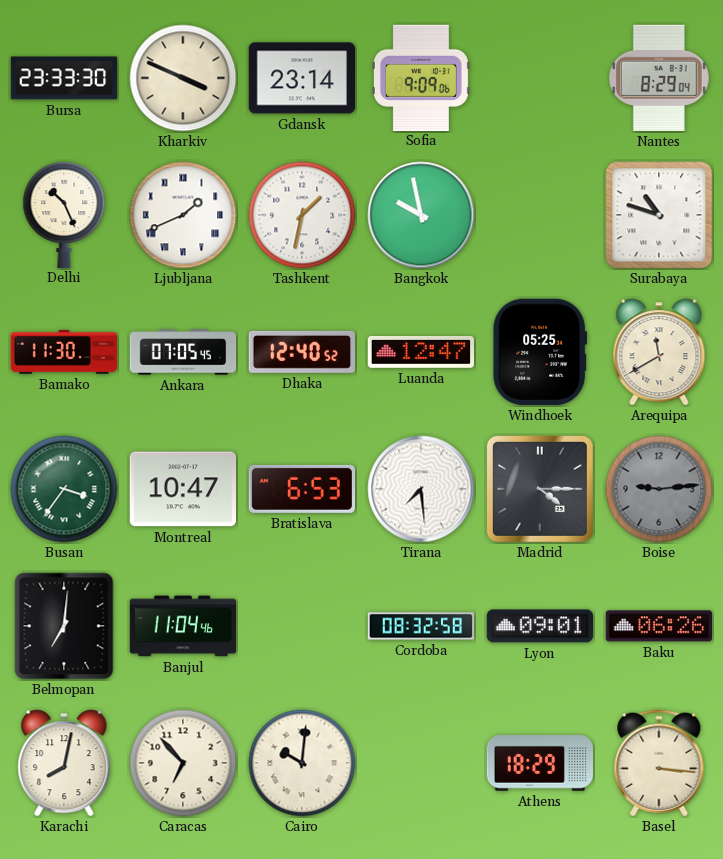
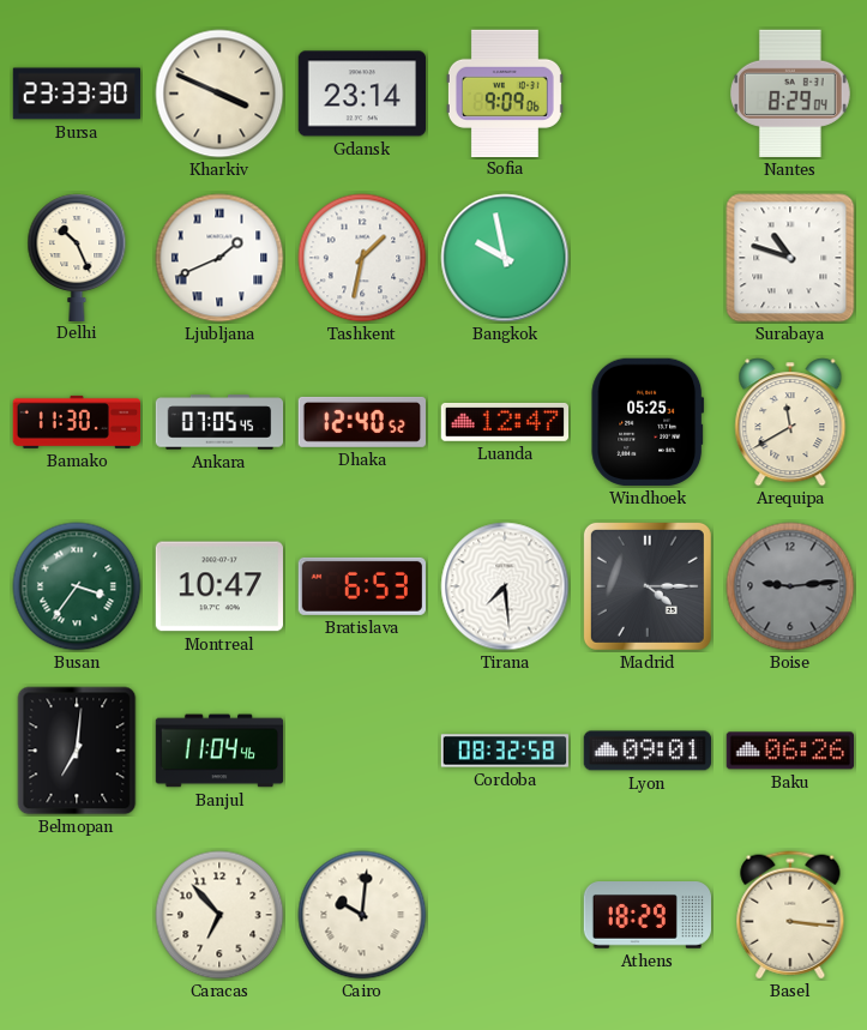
Karachi: 8:02 -> none
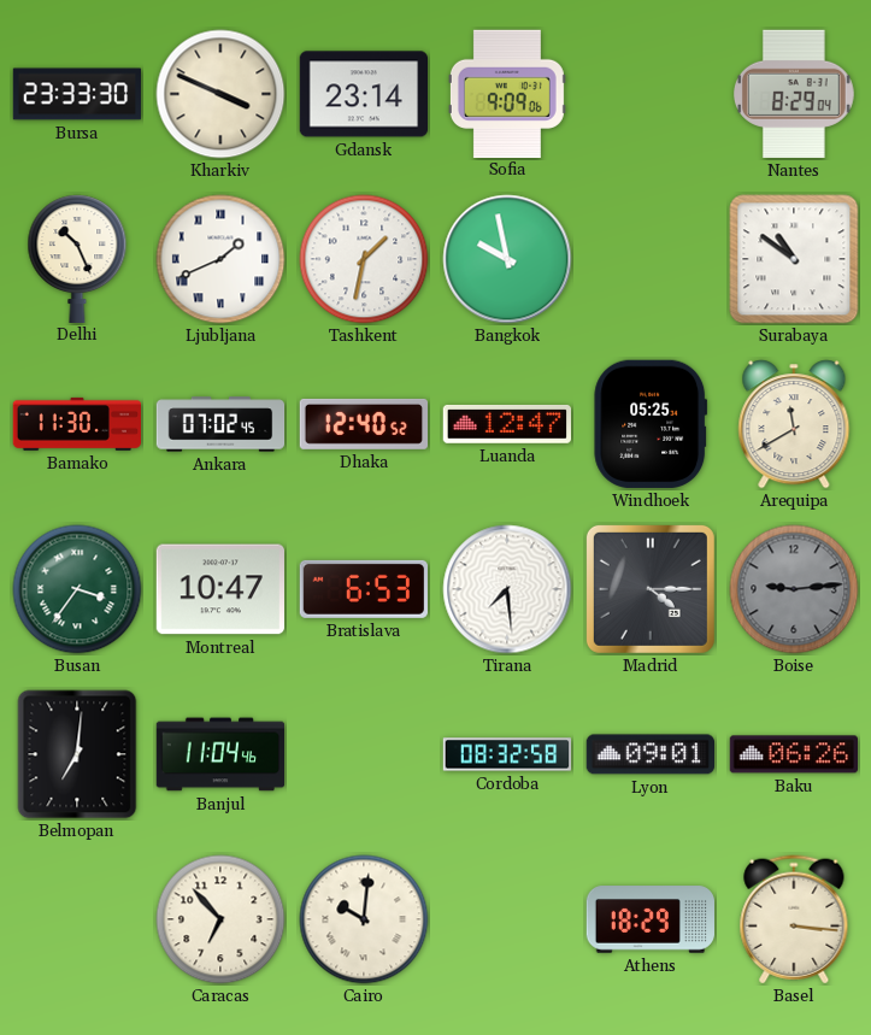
Surabaya: 10:48 -> 10:51
Ankara: 07:05 -> 07:02
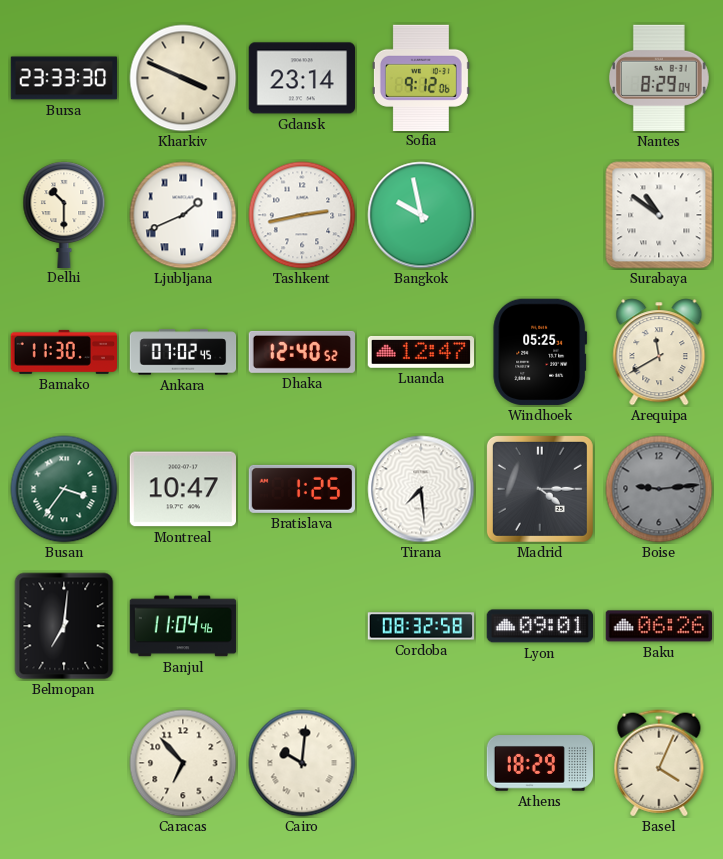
Sofia: 9:09 -> 9:12
Delhi: 10:26 -> 10:30
Tashkent: 1:32 -> 2:43
Bratislava: 6:53 -> 1:25
Basel: 3:16 -> 4:04
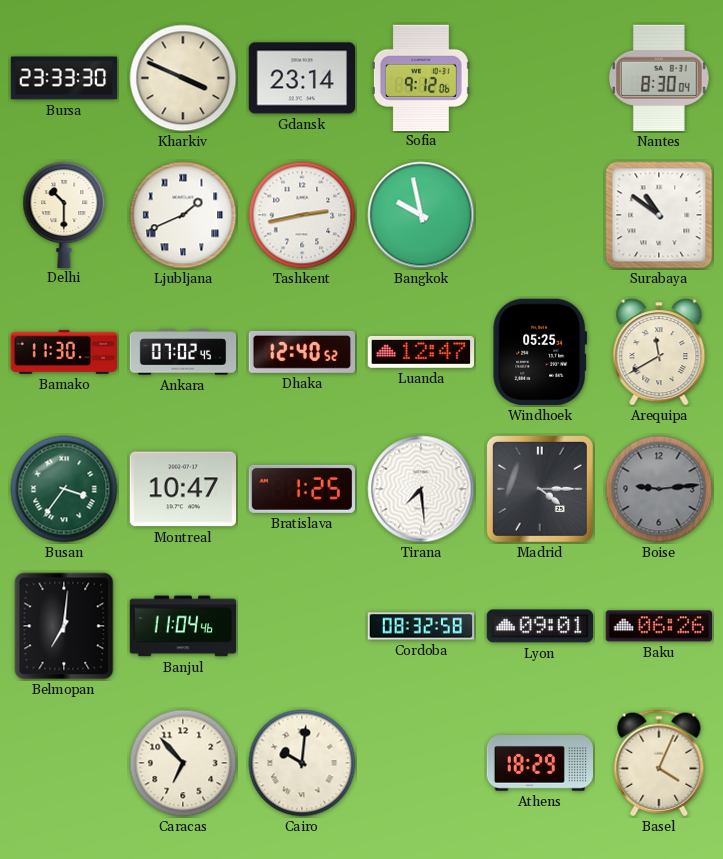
Nantes: 8:29 -> 8:30
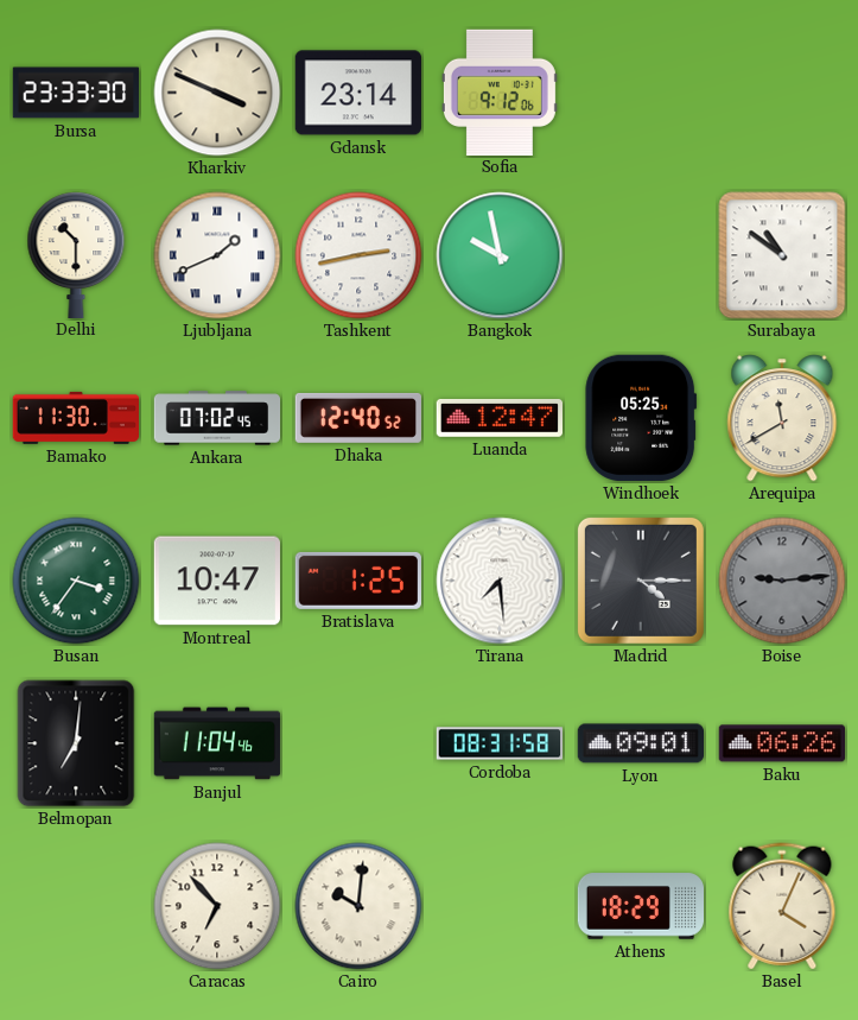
Nantes: 8:30 -> none
Cordoba: 08:32 -> 08:31
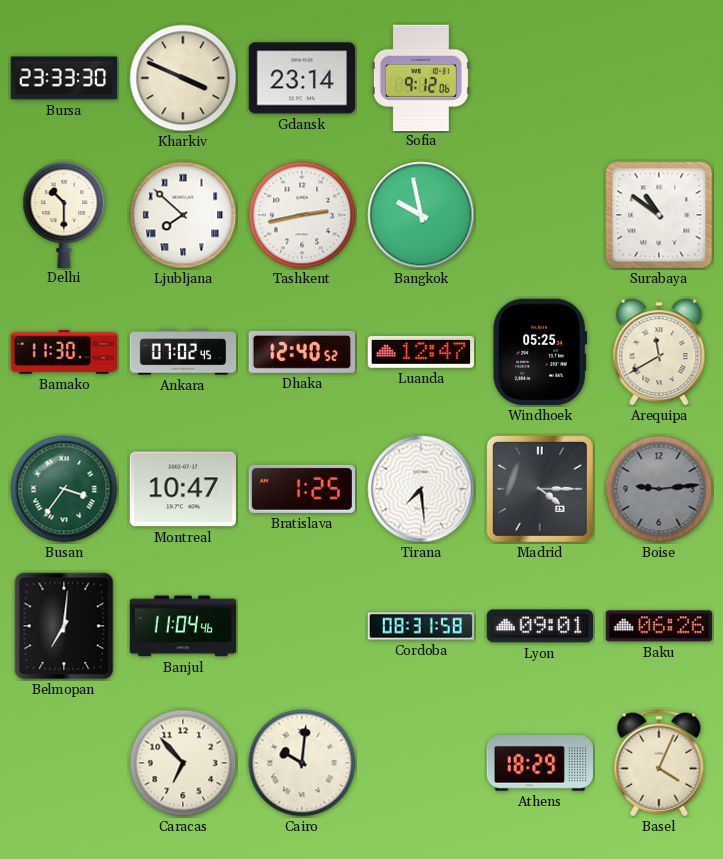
Ljubljana: 1:41 -> 7:52
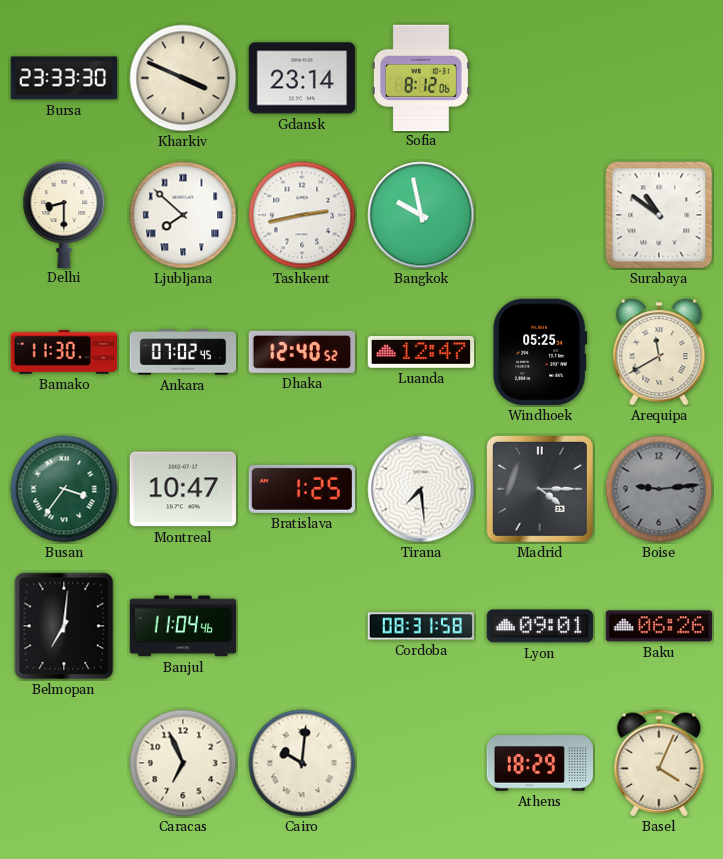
Sofia: 9:12 -> 8:12
Delhi: 10:30 -> 8:30
Caracas: 6:53 -> 6:56
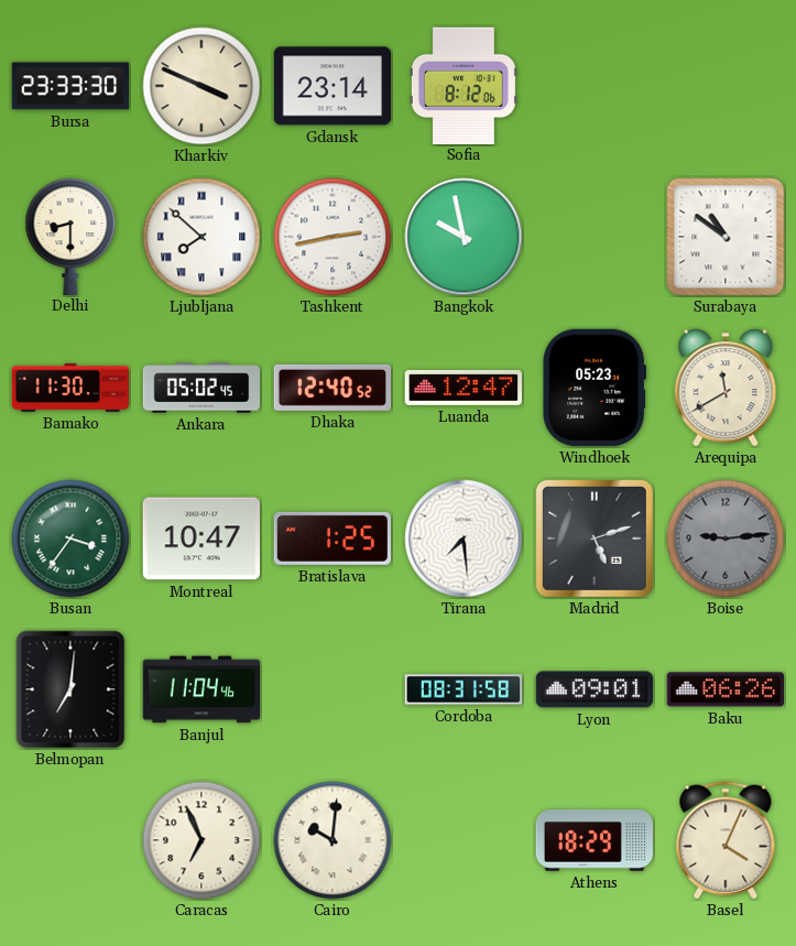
Ankara: 07:02 -> 05:02
Windhoek: 05:25 -> 05:23
Madrid: 4:15 -> 5:12
